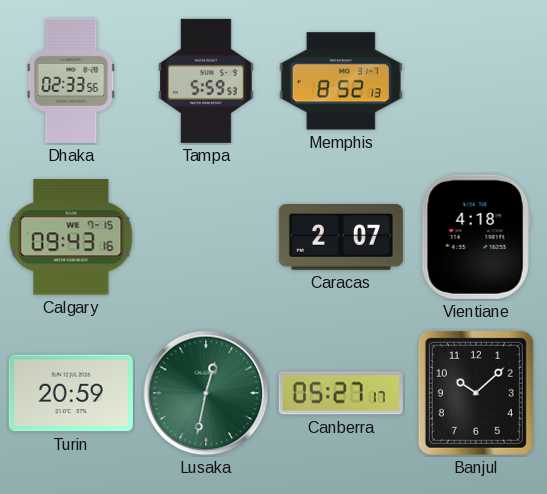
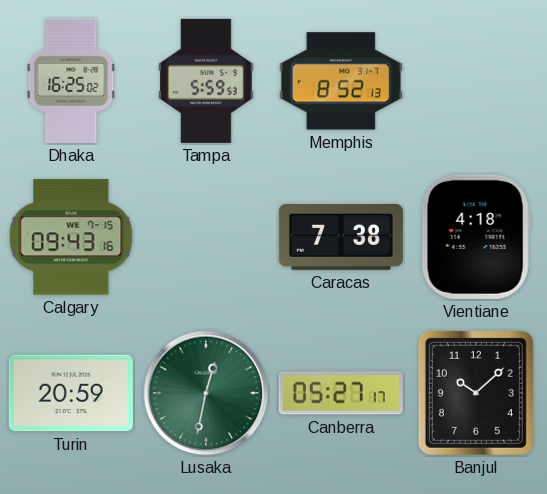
Dhaka: 02:33 -> 16:25
Caracas: 2:07 -> 7:38
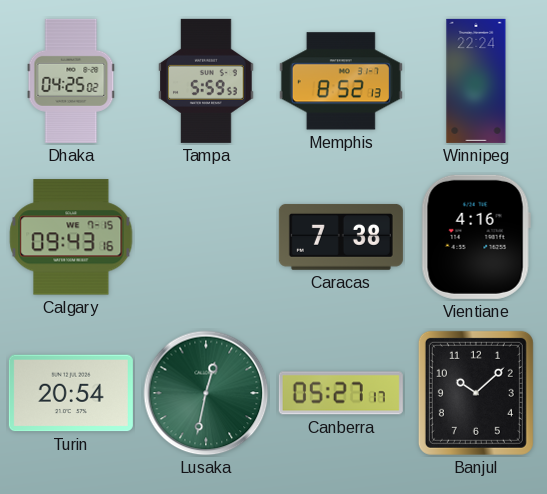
Dhaka: 16:25 -> 04:25
Winnipeg: none -> 22:24
Vientiane: 4:18 -> 4:16
Turin: 20:59 -> 20:54
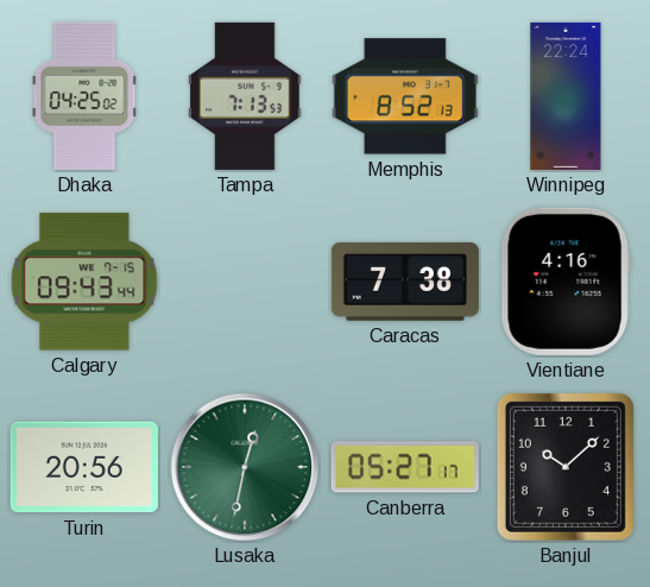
Tampa: 5:59 -> 7:13
Calgary: 09:43:16 -> 09:43:44
Turin: 20:54 -> 20:56
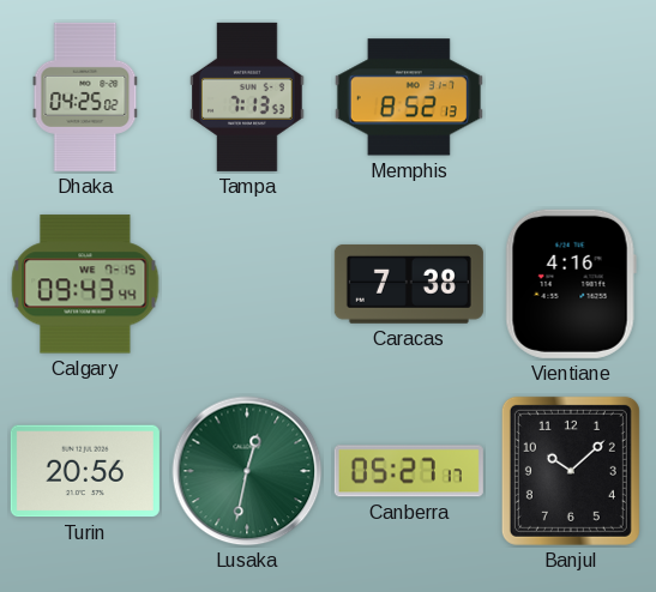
Winnipeg: 22:24 -> none
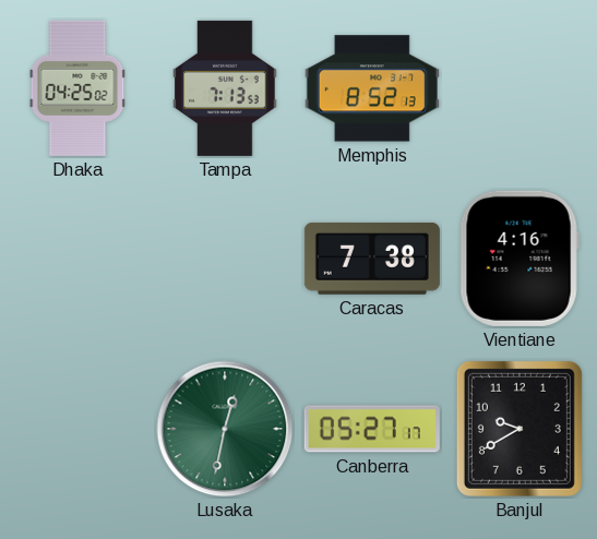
Calgary: 09:43 -> none
Turin: 20:56 -> none
Banjul: 10:08 -> 9:40
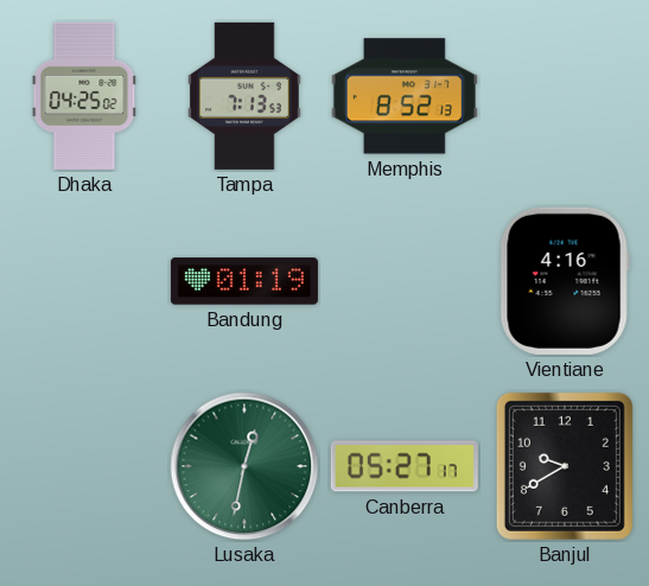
Bandung: none -> 01:19
Caracas: 7:38 -> none
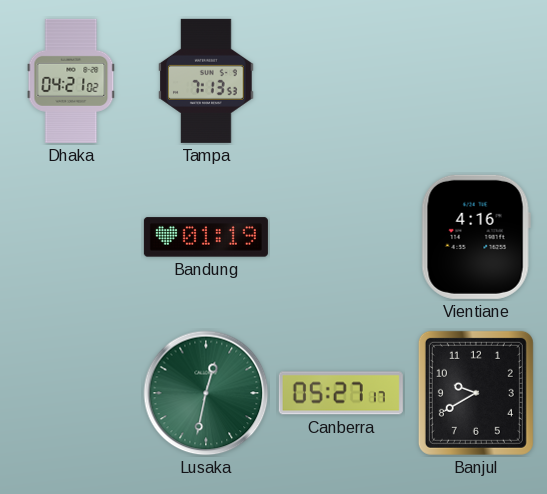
Dhaka: 04:25 -> 04:21
Memphis: 8:52 -> none
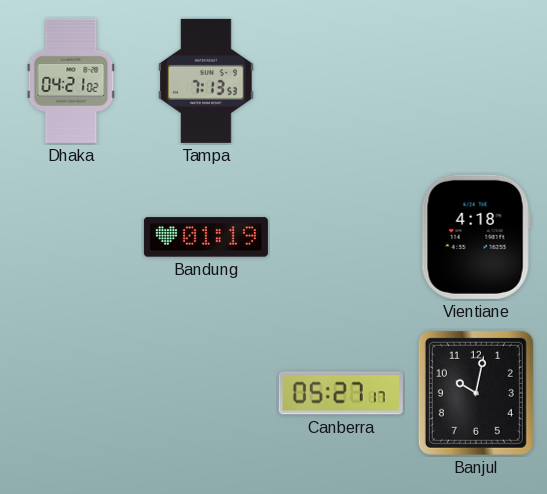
Vientiane: 4:16 -> 4:18
Lusaka: 12:32 -> none
Banjul: 9:40 -> 10:02
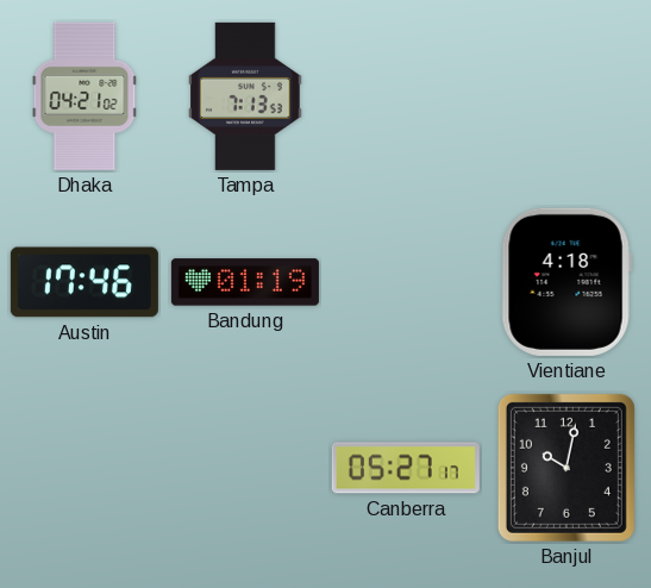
Austin: none -> 17:46
